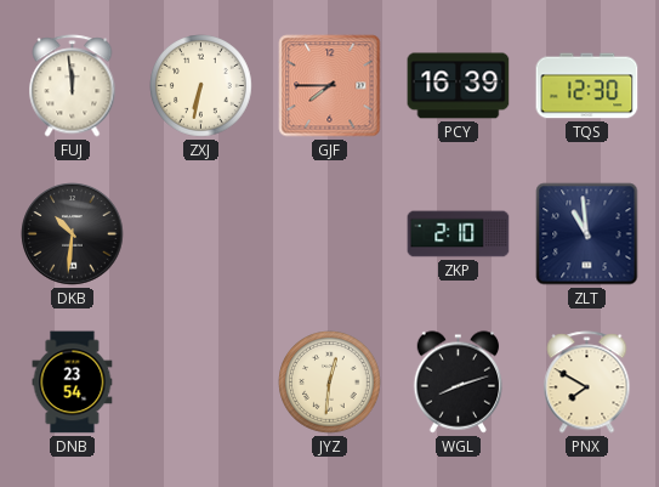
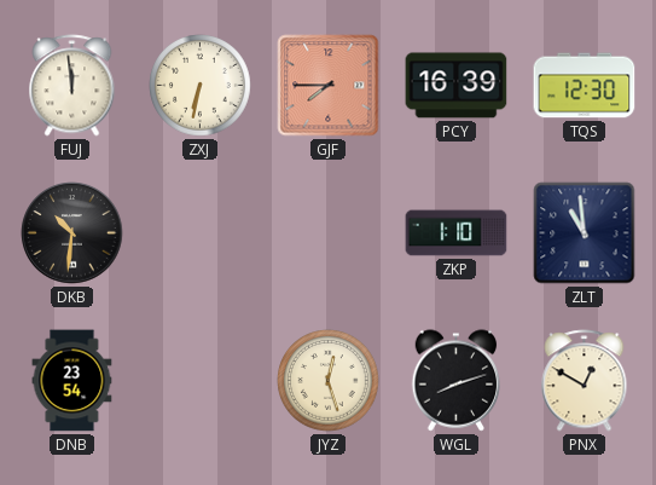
ZKP: 2:10 -> 1:10
JYZ: 12:31 -> 12:27
PNX: 7:50 -> 12:50
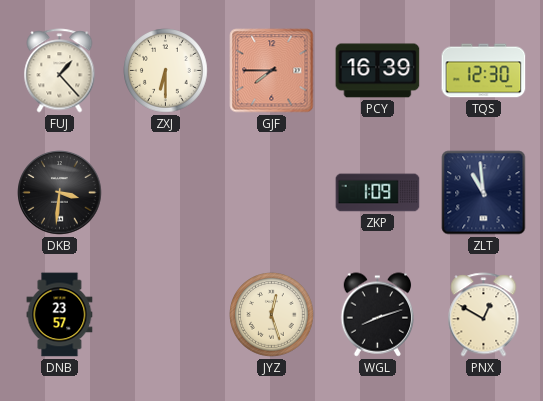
FUJ: 11:59 -> 1:23
ZXJ: 6:32 -> 6:30
DKB: 10:31 -> 3:31
ZKP: 1:10 -> 1:09
DNB: 23:54 -> 23:57
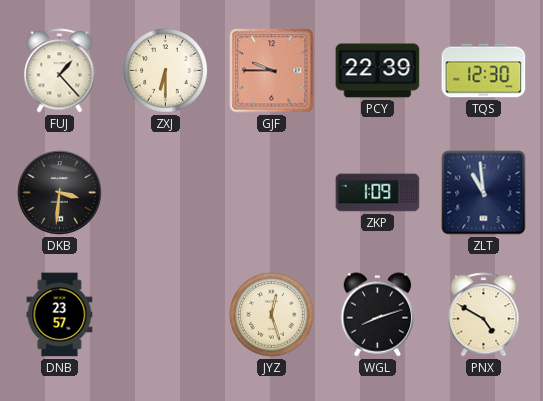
GJF: 7:45 -> 9:45
PCY: 16:39 -> 22:39
PNX: 12:50 -> 4:50
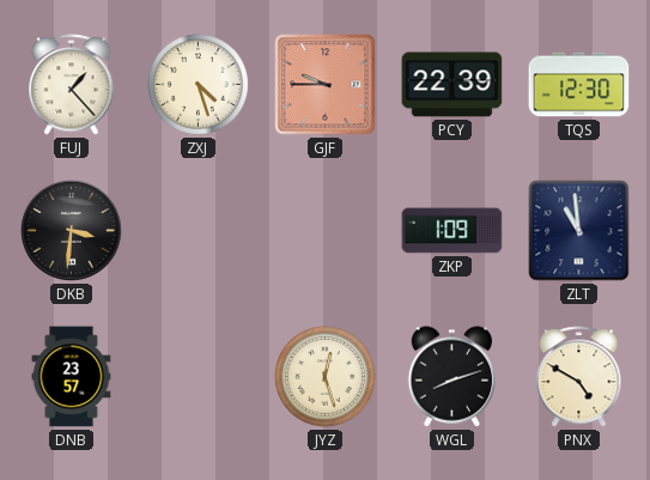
ZXJ: 6:30 -> 4:27
